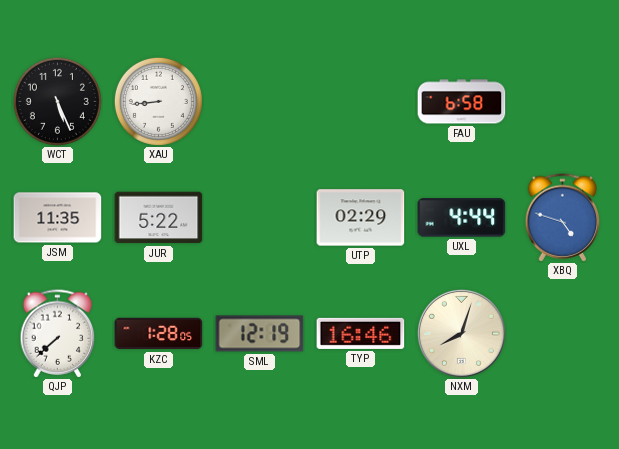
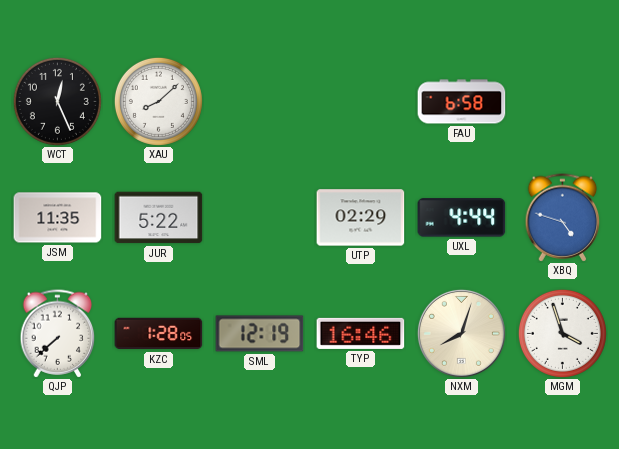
WCT: 5:26 -> 12:26
XAU: 8:44 -> 8:08
MGM: none -> 3:57
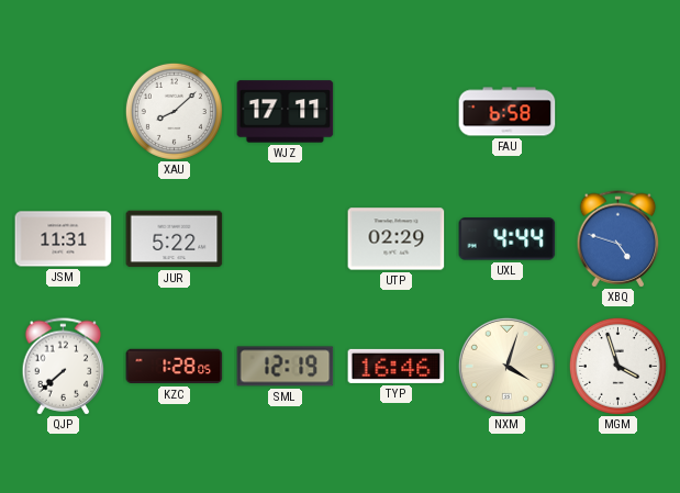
WCT: 12:26 -> none
WJZ: none -> 17:11
JSM: 11:35 -> 11:31
NXM: 8:03 -> 4:03
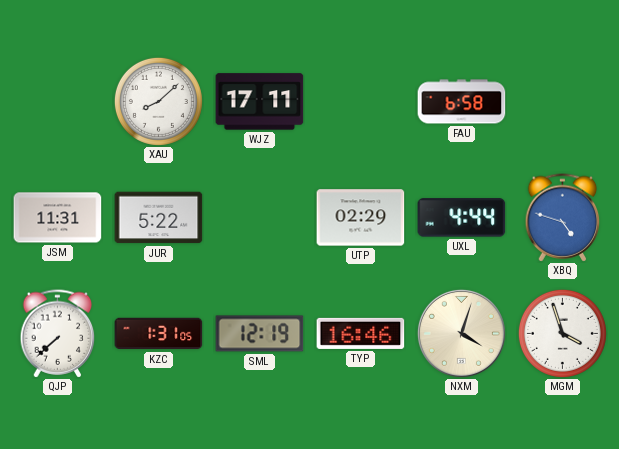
KZC: 1:28 -> 1:31
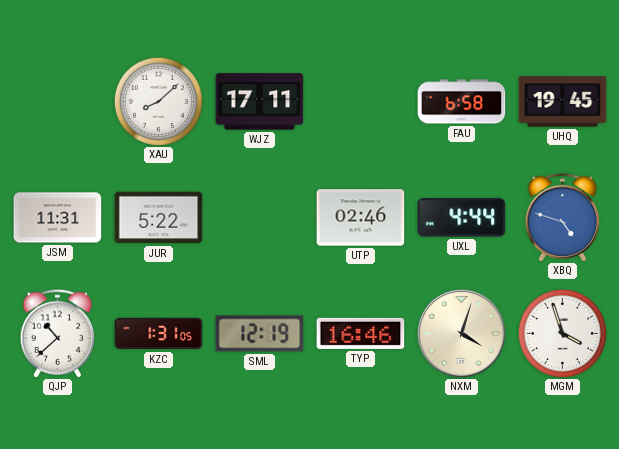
UHQ: none -> 19:45
UTP: 02:29 -> 02:46
QJP: 7:38 -> 10:38
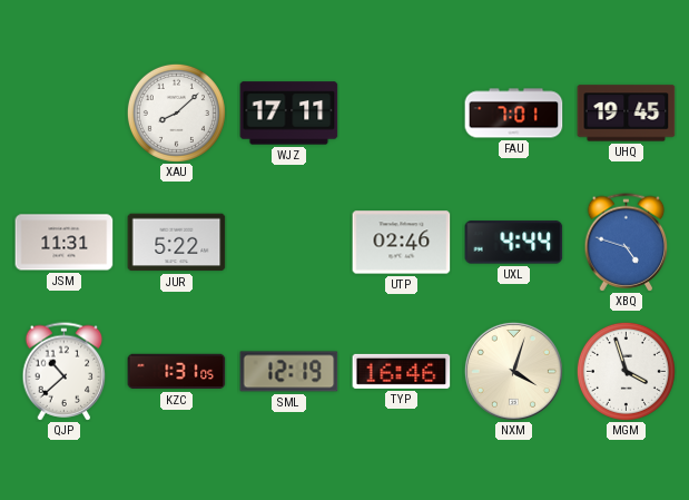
FAU: 6:58 -> 7:01
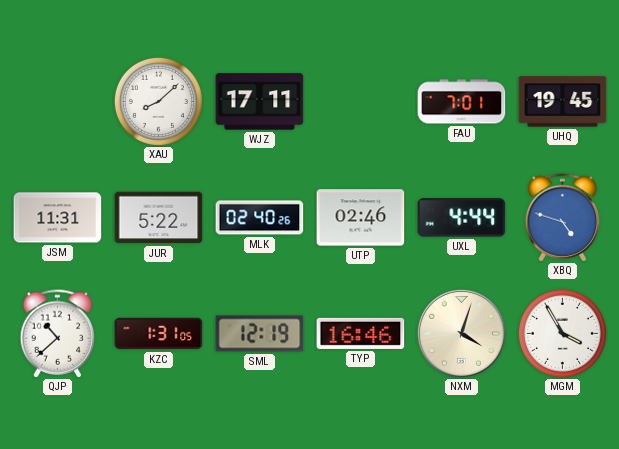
MLK: none -> 02:40
MGM: 3:57 -> 3:55
